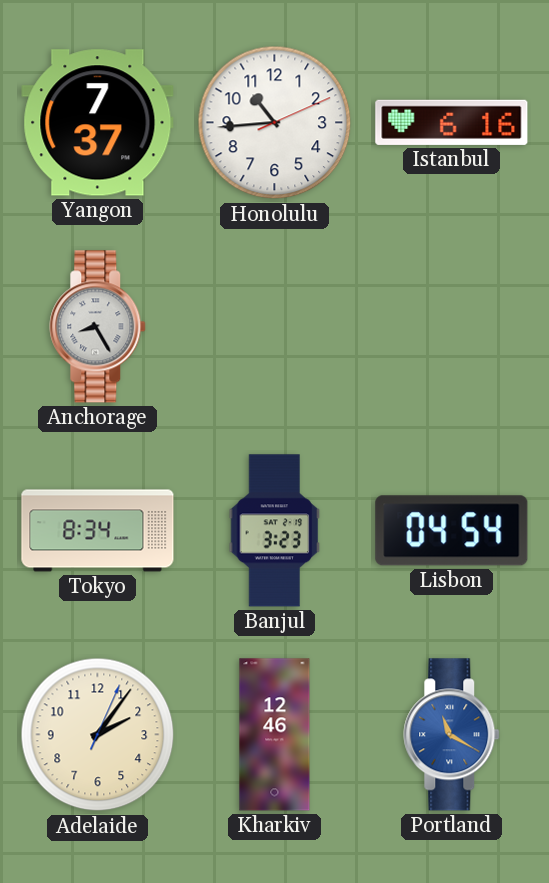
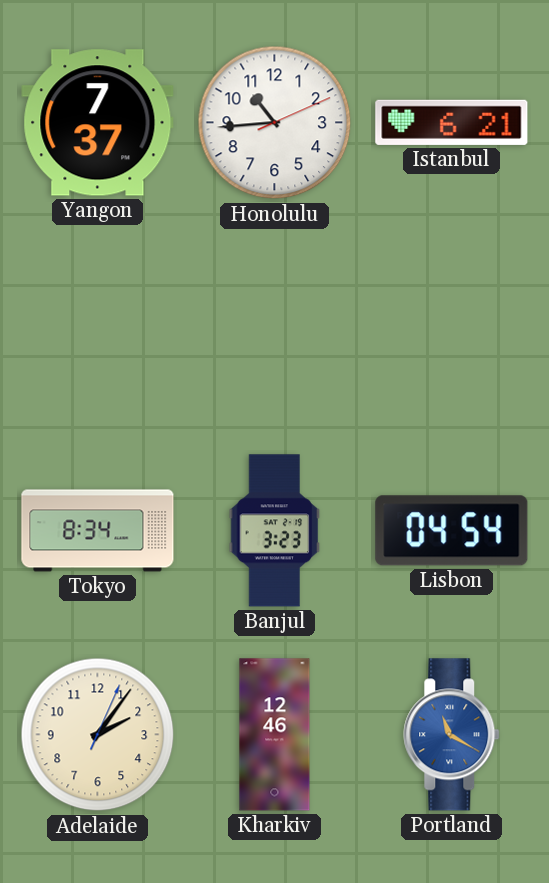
Istanbul: 6:16 -> 6:21
Anchorage: 8:25 -> none
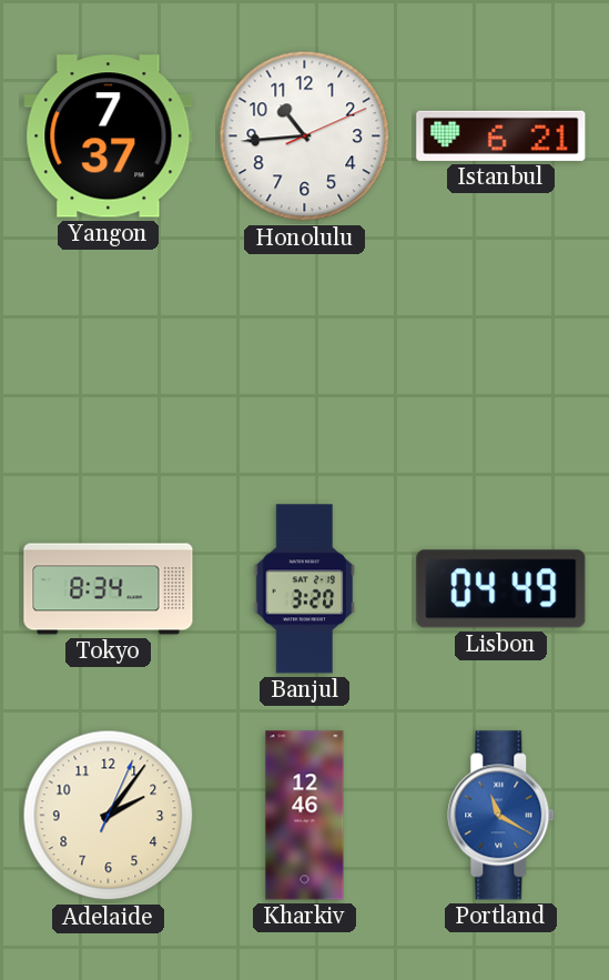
Banjul: 3:23 -> 3:20
Lisbon: 04:54 -> 04:49
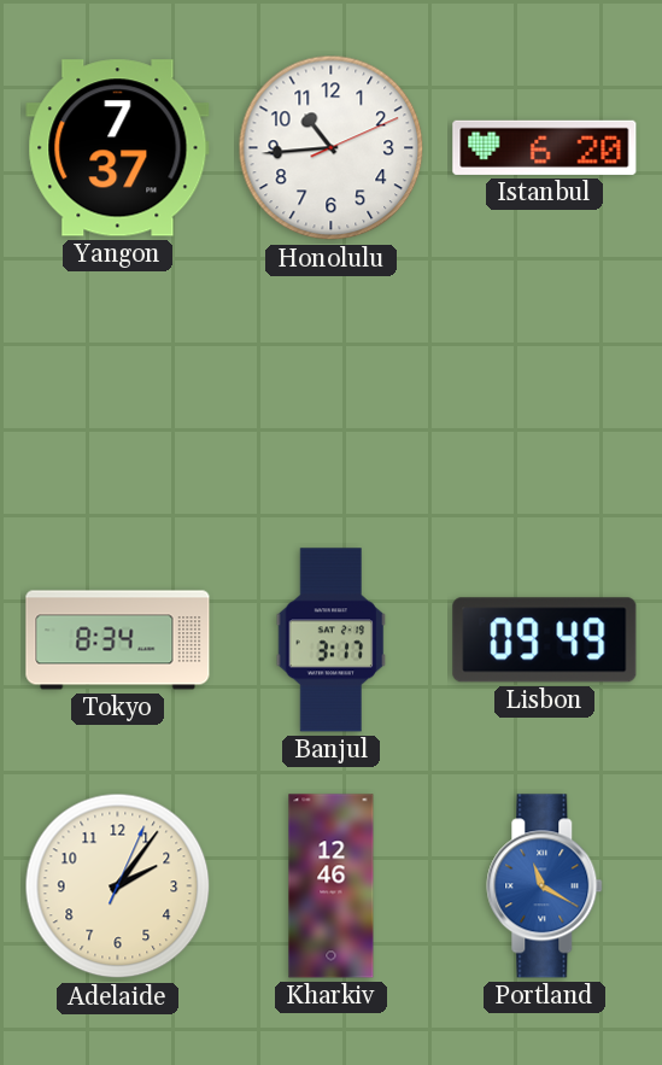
Istanbul: 6:21 -> 6:20
Banjul: 3:20 -> 3:17
Lisbon: 04:49 -> 09:49
